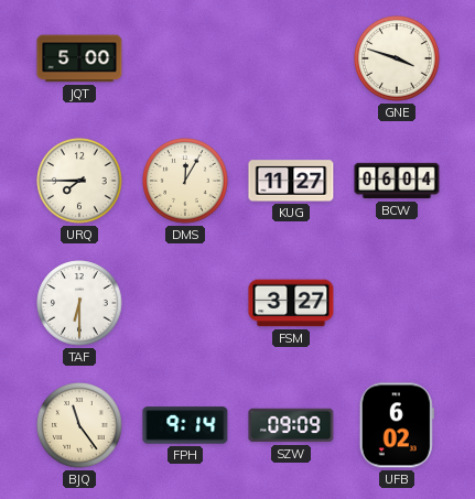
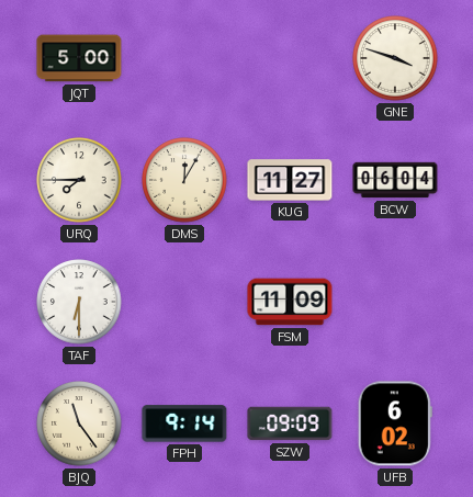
FSM: 3:27 -> 11:09
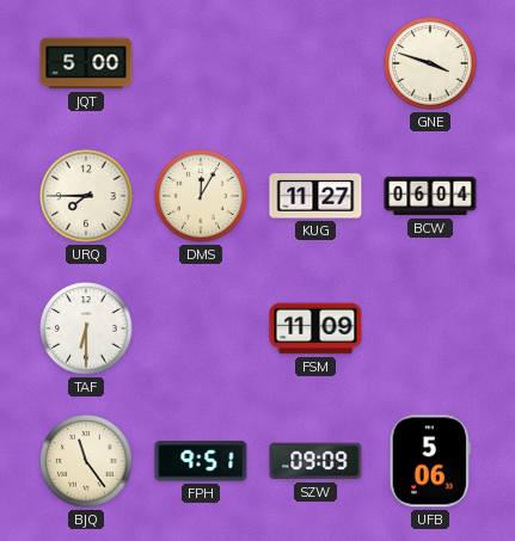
FPH: 9:14 -> 9:51
UFB: 6:02 -> 5:06
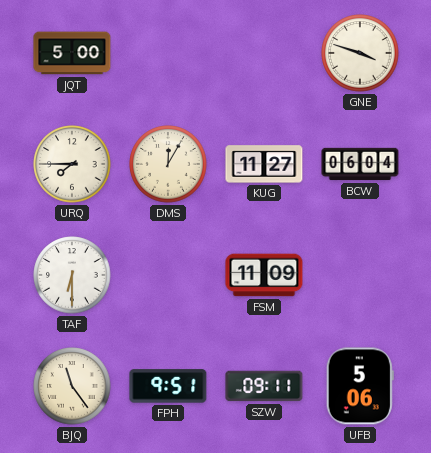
SZW: 09:09 -> 09:11
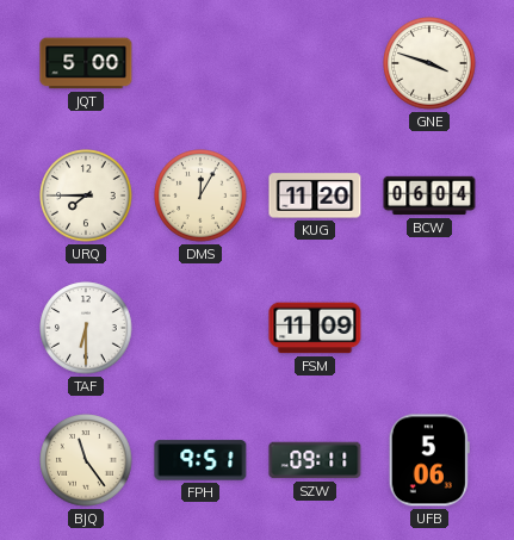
KUG: 11:27 -> 11:20
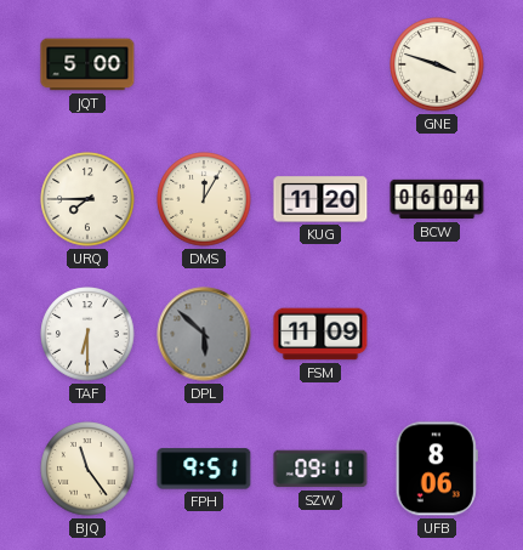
DPL: none -> 5:52
UFB: 5:06 -> 8:06
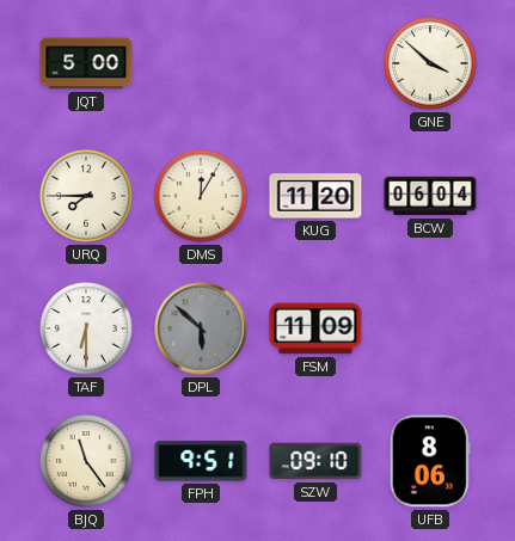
GNE: 3:48 -> 3:52
SZW: 09:11 -> 09:10
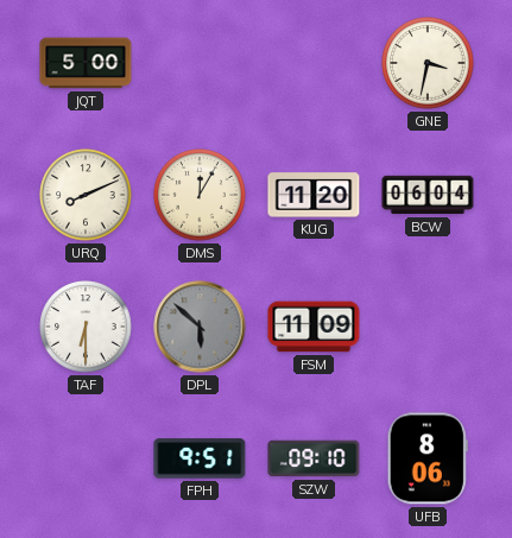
GNE: 3:52 -> 3:32
URQ: 7:45 -> 8:11
BJQ: 11:24 -> none
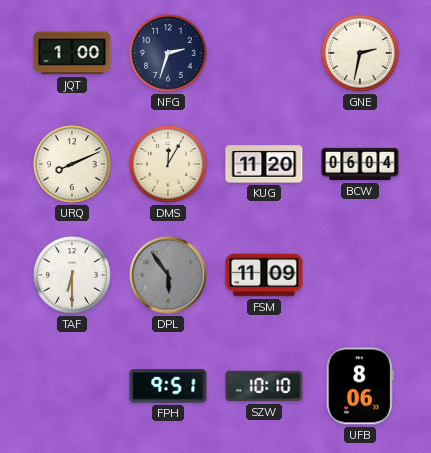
JQT: 5:00 -> 1:00
NFG: none -> 2:33
GNE: 3:32 -> 2:32
DPL: 5:52 -> 5:54
SZW: 09:10 -> 10:10
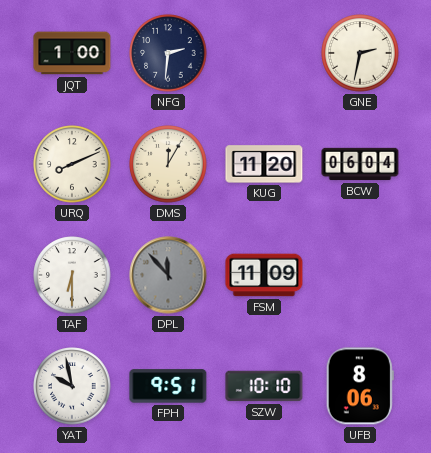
NFG: 2:33 -> 2:31
DPL: 5:54 -> 11:53
YAT: none -> 9:58
